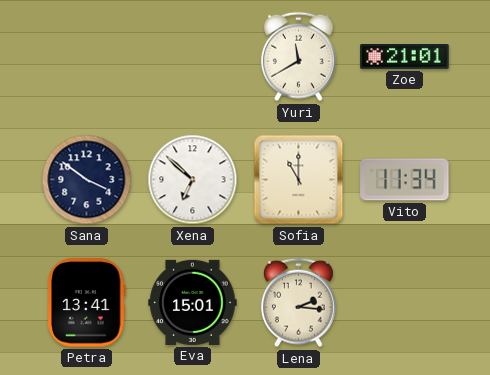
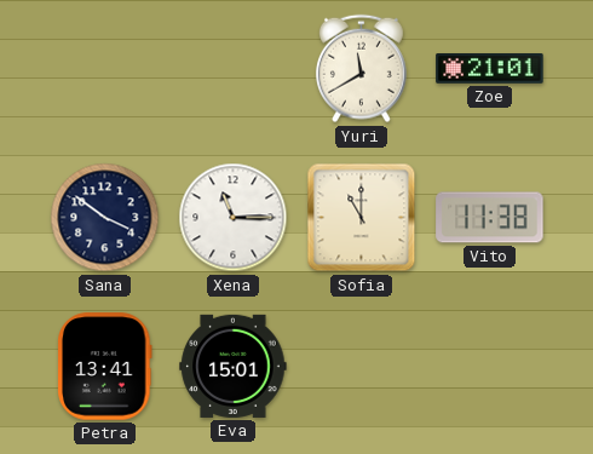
Xena: 6:52 -> 11:15
Vito: 11:34 -> 11:38
Lena: 2:16 -> none
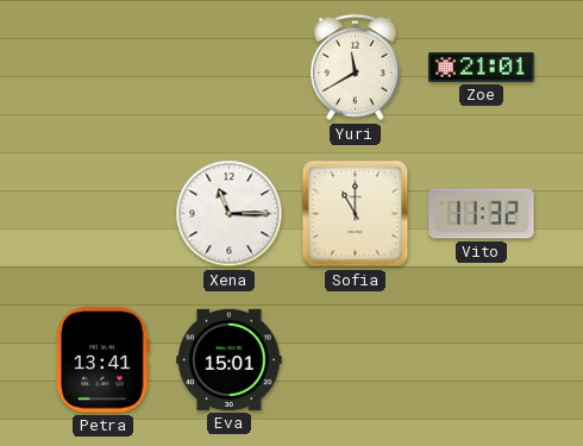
Sana: 3:51 -> none
Vito: 11:38 -> 11:32
